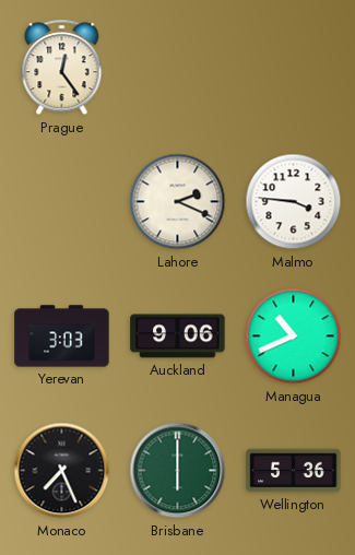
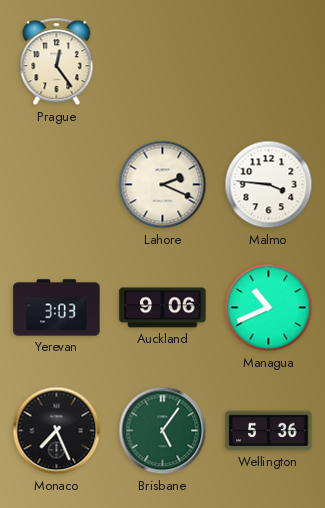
Brisbane: 6:00 -> 5:06
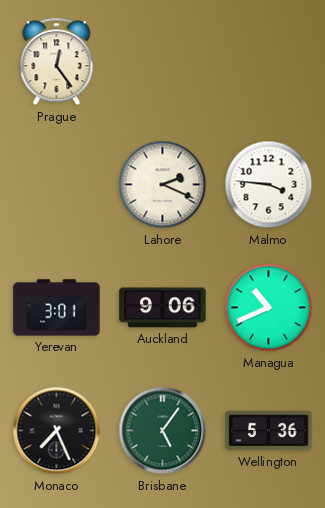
Yerevan: 3:03 -> 3:01
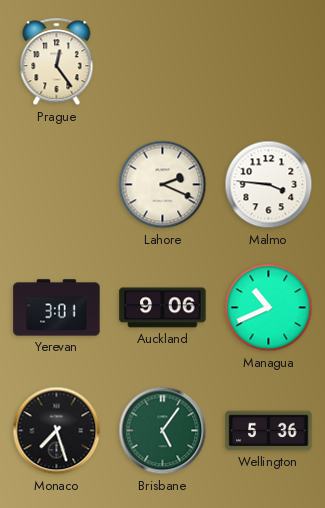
Monaco: 7:26 -> 7:27
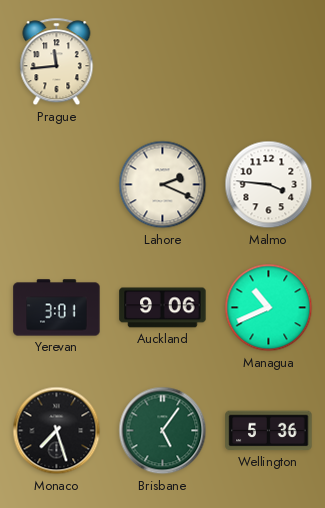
Prague: 12:24 -> 11:44
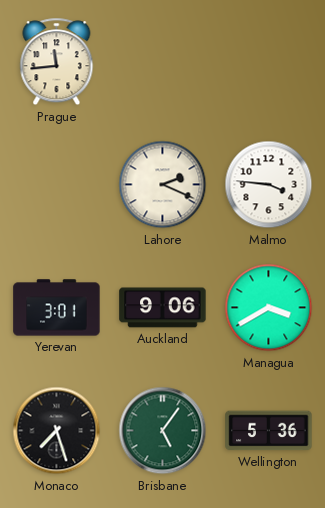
Managua: 10:41 -> 3:40
